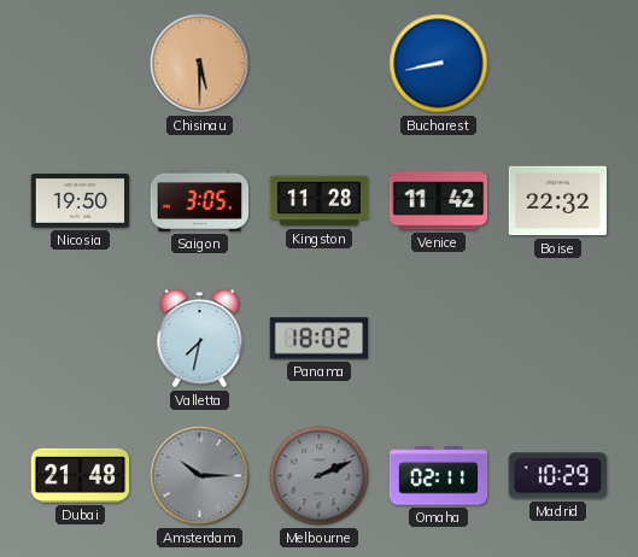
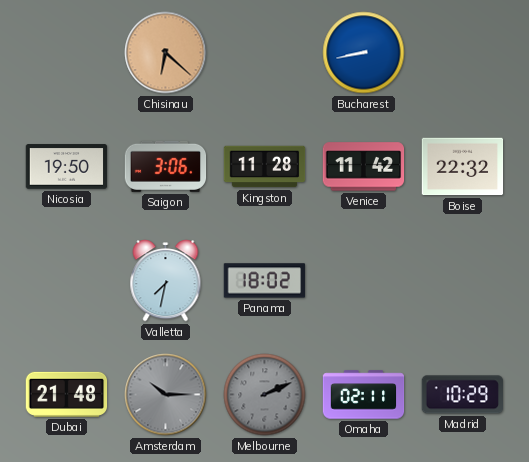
Chisinau: 5:30 -> 6:22
Saigon: 3:05 -> 3:06
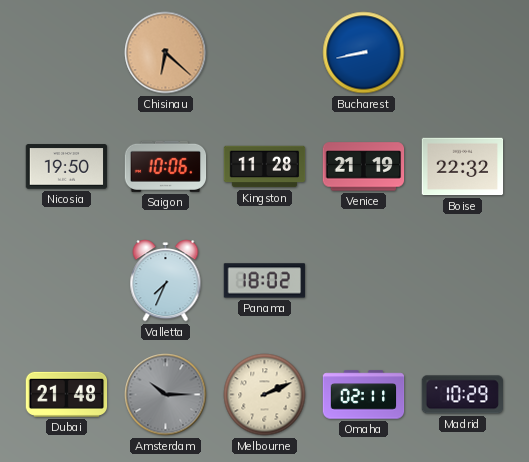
Saigon: 3:06 -> 10:06
Venice: 11:42 -> 21:19
Valletta: 7:32 -> 7:34
Melbourne dial: grey -> cream
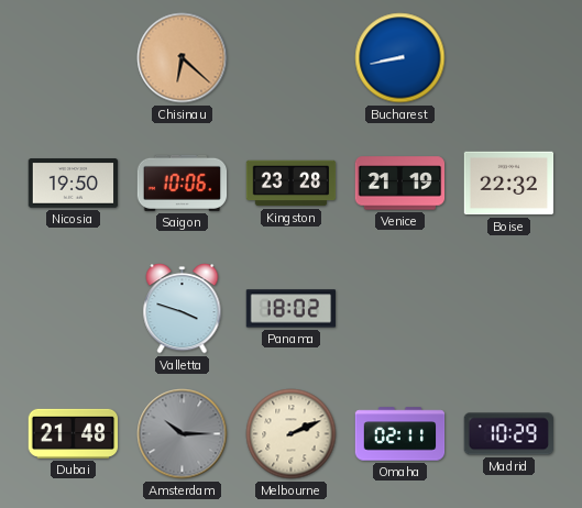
Kingston: 11:28 -> 23:28
Valletta: 7:34 -> 3:48
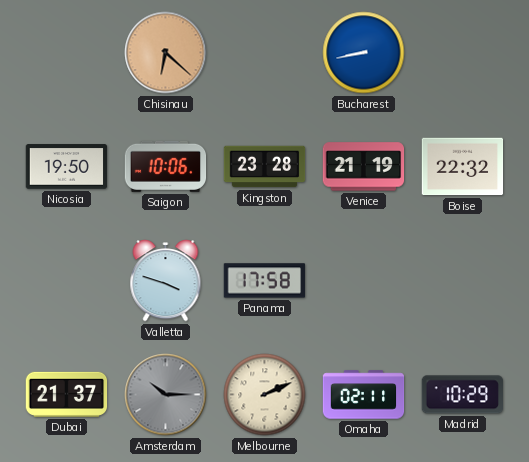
Panama: 18:02 -> 17:58
Dubai: 21:48 -> 21:37
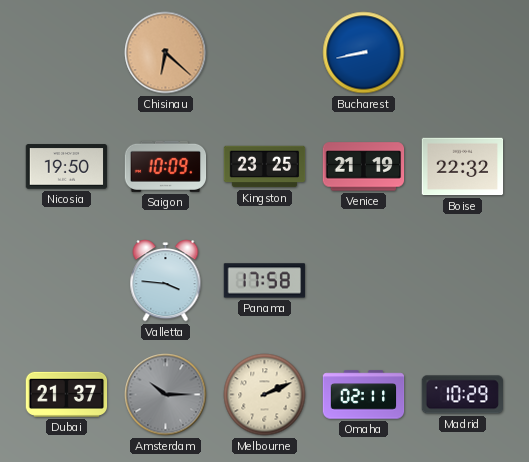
Saigon: 10:06 -> 10:09
Kingston: 23:28 -> 23:25
Valletta: 3:48 -> 3:46
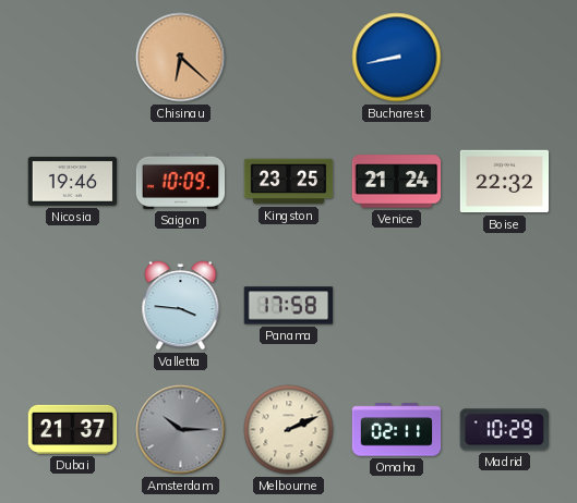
Nicosia: 19:50 -> 19:46
Venice: 21:19 -> 21:24
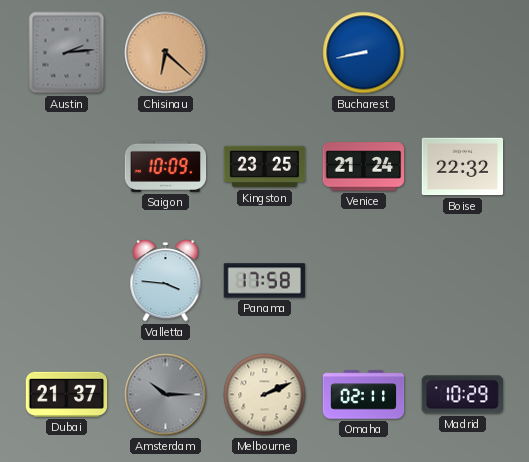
Austin: none -> 2:14
Nicosia: 19:46 -> none
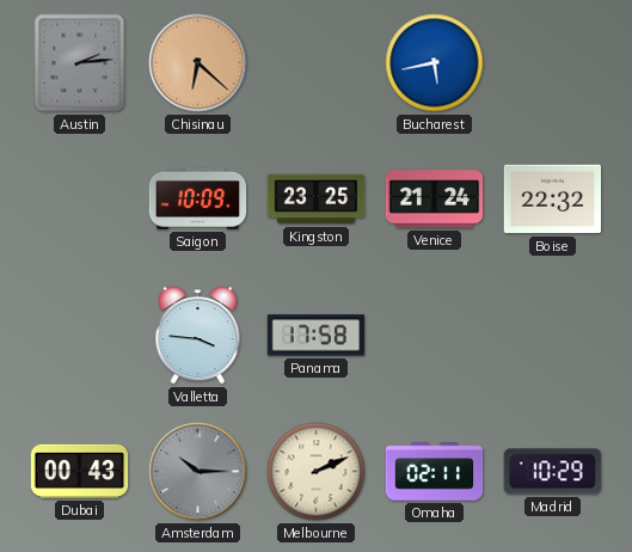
Bucharest: 8:43 -> 5:43
Dubai: 21:37 -> 00:43
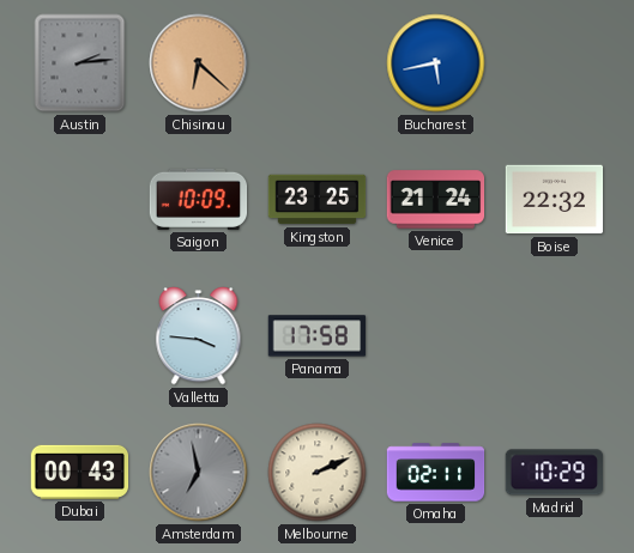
Amsterdam: 10:15 -> 6:58
